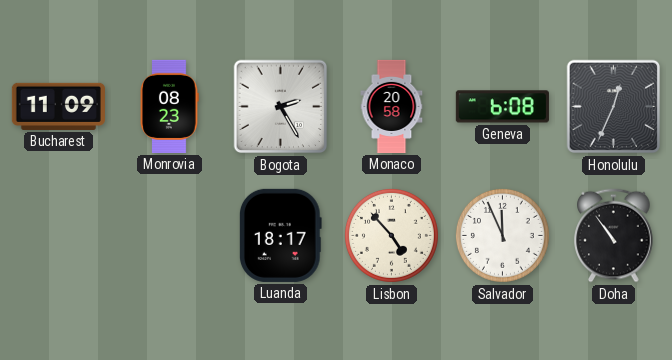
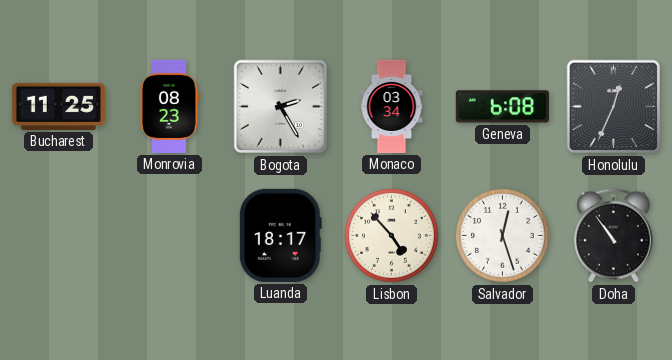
Bucharest: 11:09 -> 11:25
Monaco: 20:58 -> 03:34
Salvador: 11:56 -> 12:27
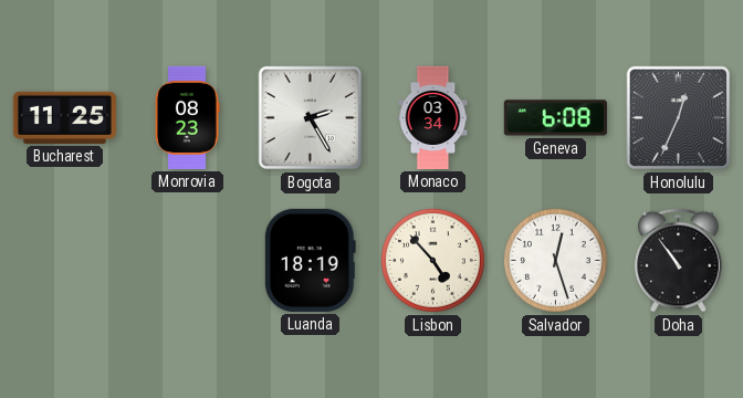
Luanda: 18:17 -> 18:19
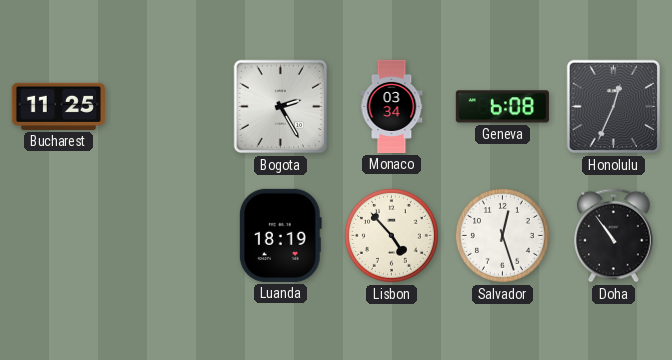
Monrovia: 08:23 -> none
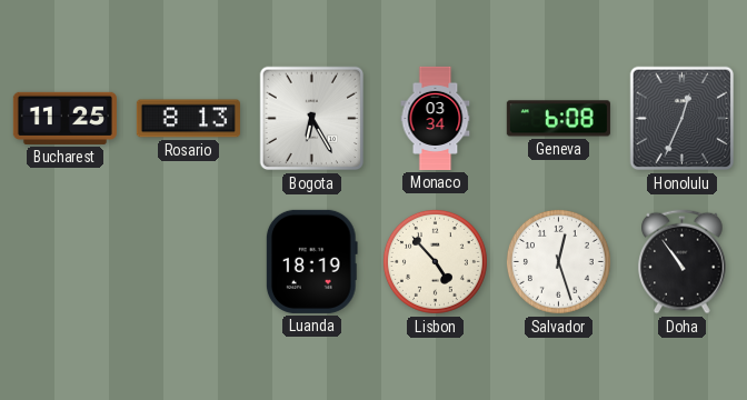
Rosario: none -> 8:13
Bogota: 2:25 -> 6:25
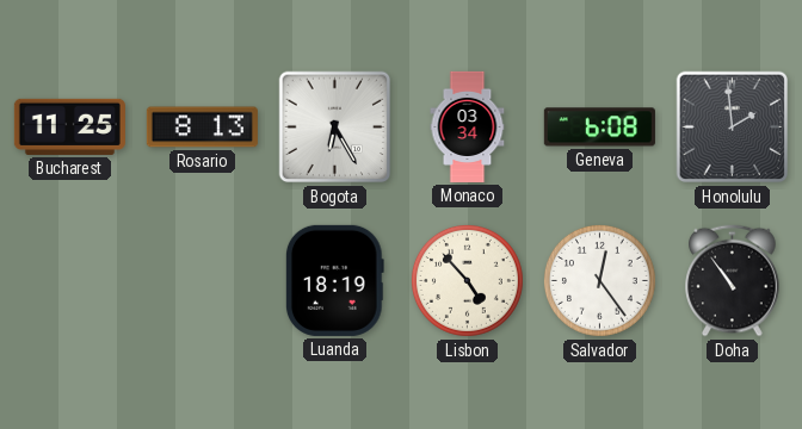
Honolulu: 12:34 -> 1:59
Salvador: 12:27 -> 12:24
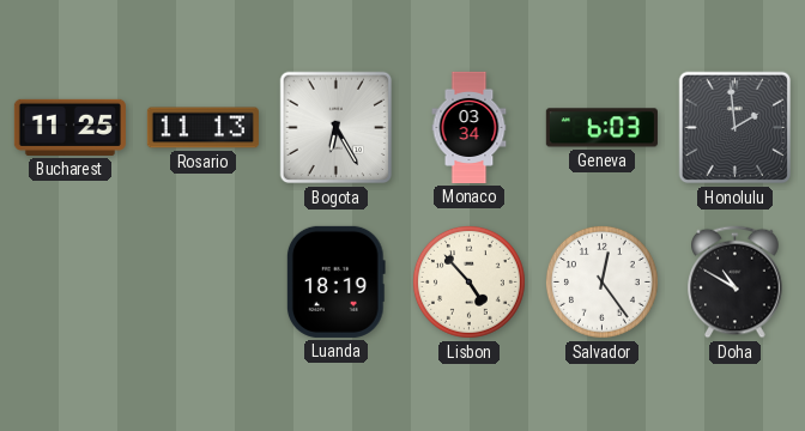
Rosario: 8:13 -> 11:13
Geneva: 6:08 -> 6:03
Doha: 10:54 -> 10:50
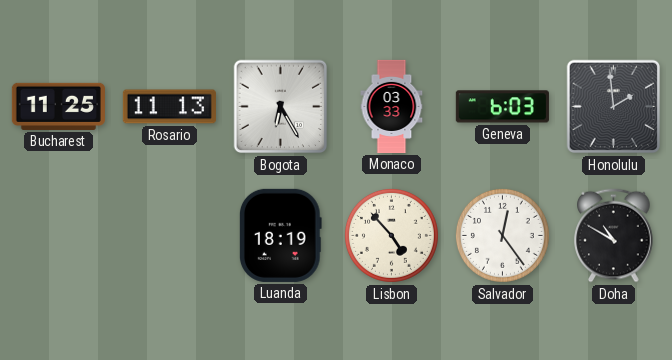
Monaco: 03:34 -> 03:33
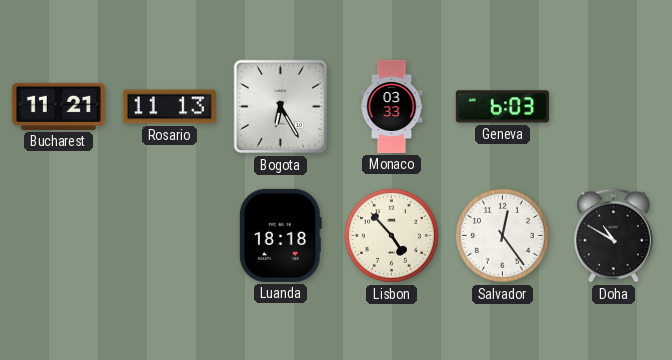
Bucharest: 11:25 -> 11:21
Honolulu: 1:59 -> none
Luanda: 18:19 -> 18:18
